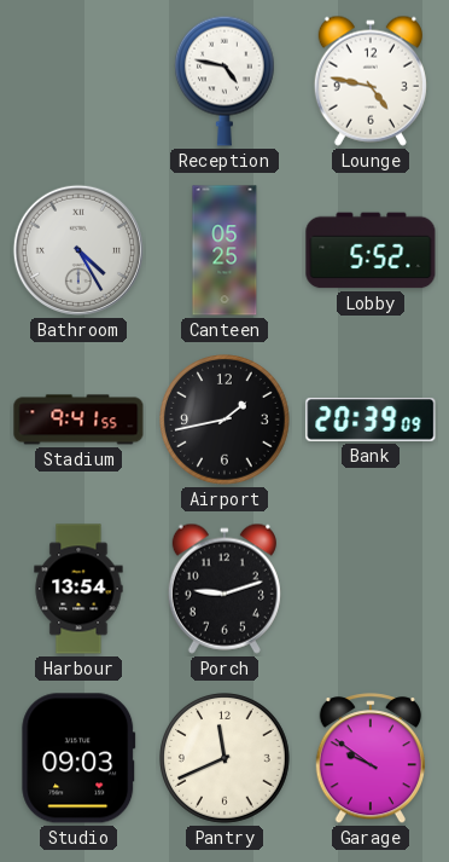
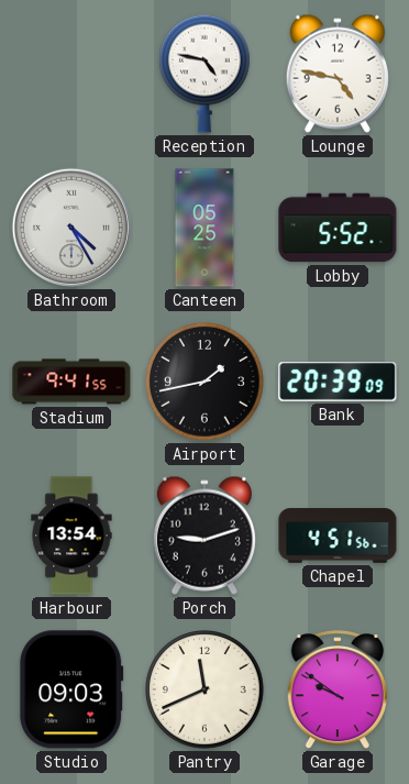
Chapel: none -> 4:51
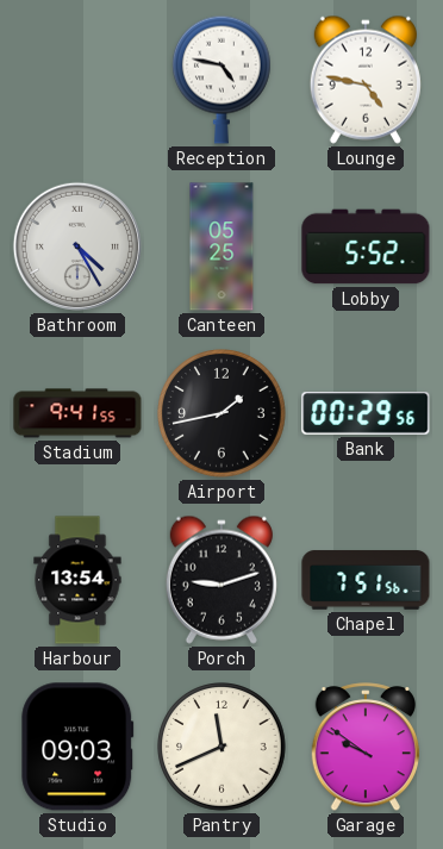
Bank: 20:39 -> 00:29
Chapel: 4:51 -> 7:51
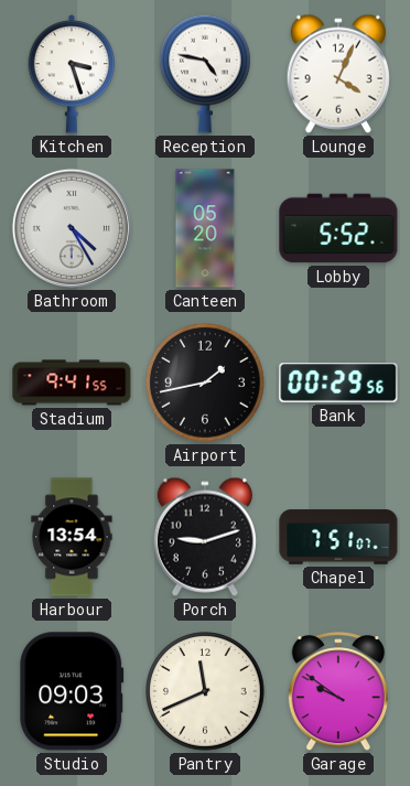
Kitchen: none -> 3:27
Lounge: 4:47 -> 4:04
Canteen: 05:25 -> 05:20
Chapel: 7:51:56 -> 7:51:07
